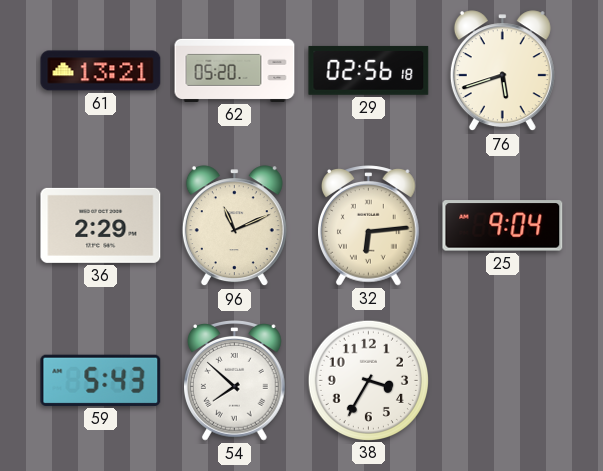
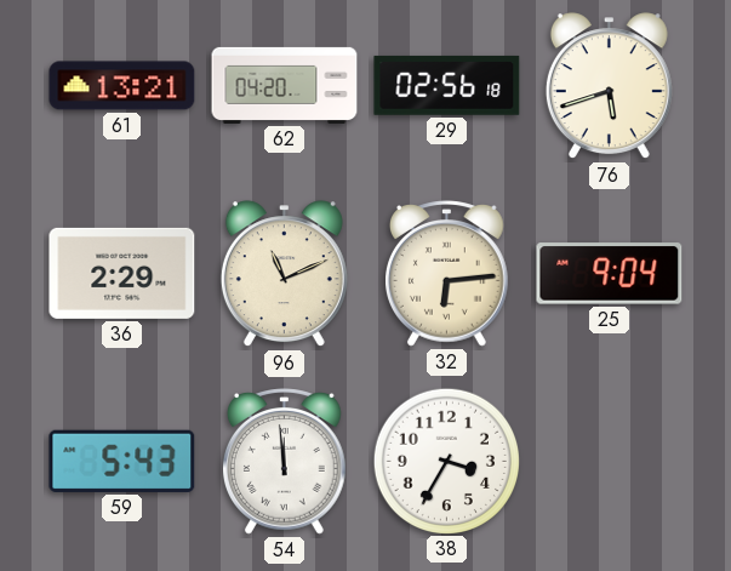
62: 05:20 -> 04:20
54: 7:52 -> 11:59
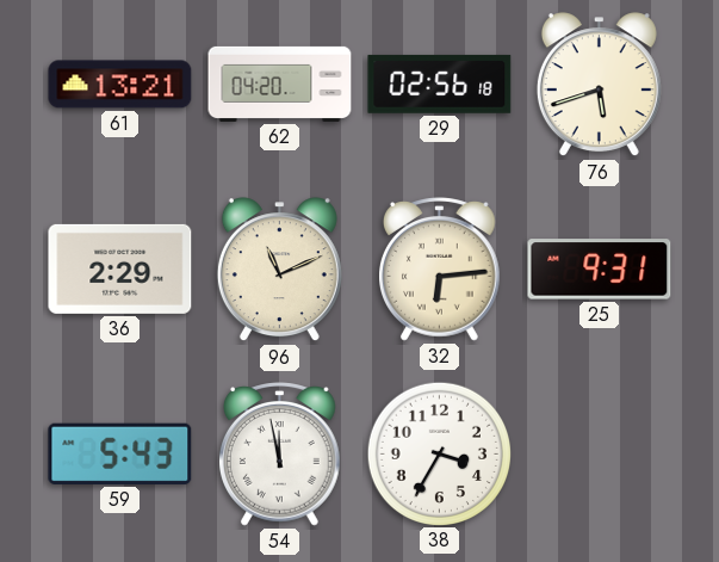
25: 9:04 -> 9:31
54: 11:59 -> 11:58
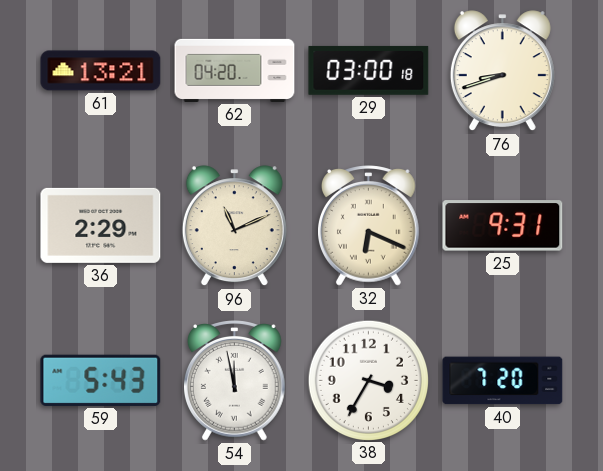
29: 02:56 -> 03:00
76: 5:42 -> 8:42
32: 6:14 -> 6:19
40: none -> 7:20
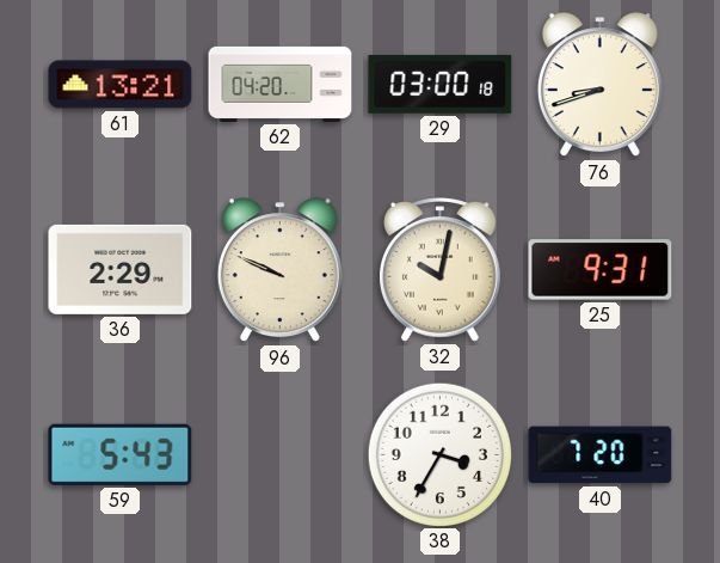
96: 11:11 -> 9:49
32: 6:19 -> 10:02
54: 11:58 -> none
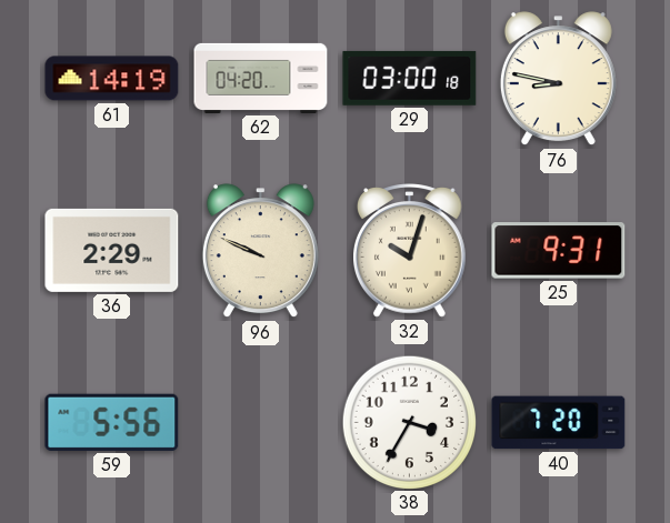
61: 13:21 -> 14:19
76: 8:42 -> 8:47
32: 10:02 -> 10:03
59: 5:43 -> 5:56
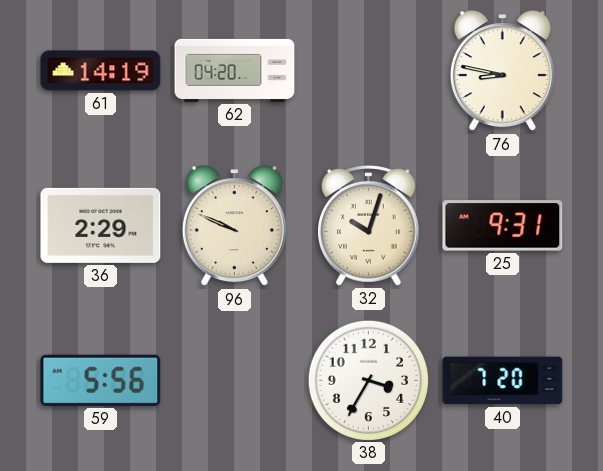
29: 03:00 -> none
